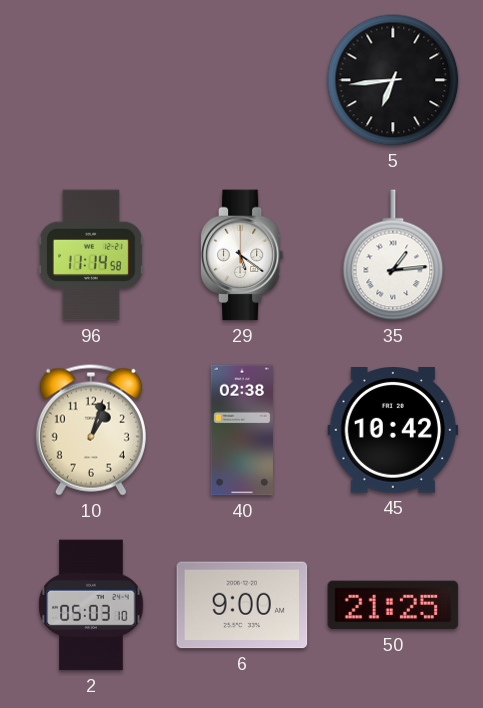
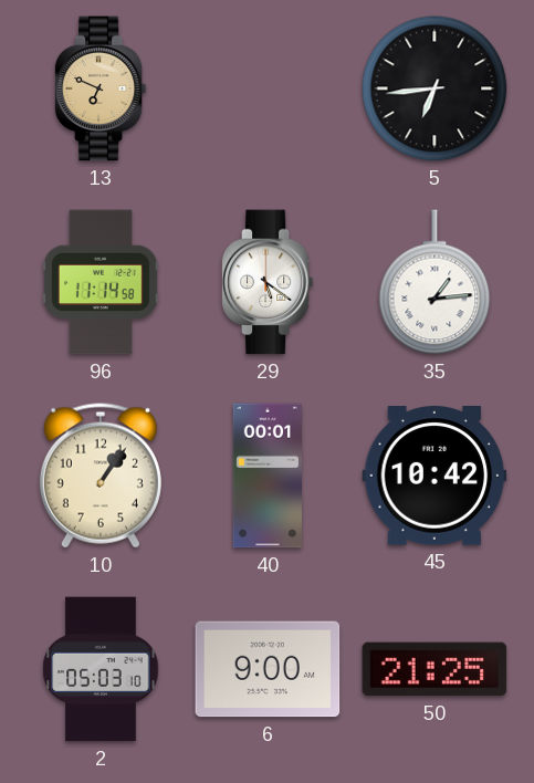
13: none -> 6:49
10: 1:03 -> 1:06
40: 02:38 -> 00:01
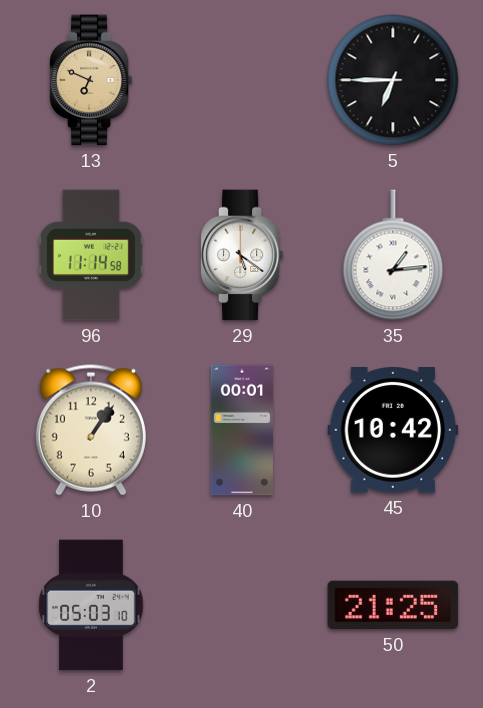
5: 6:44 -> 6:45
6: 9:00 -> none
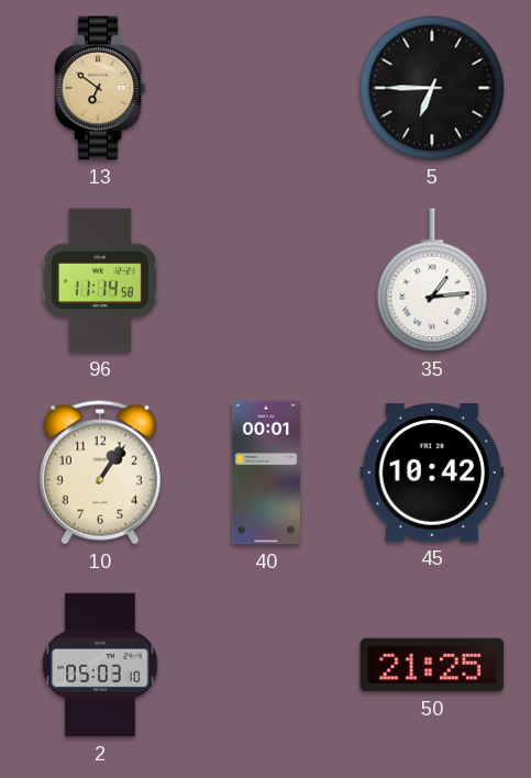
13: 6:49 -> 6:51
29: 5:21 -> none
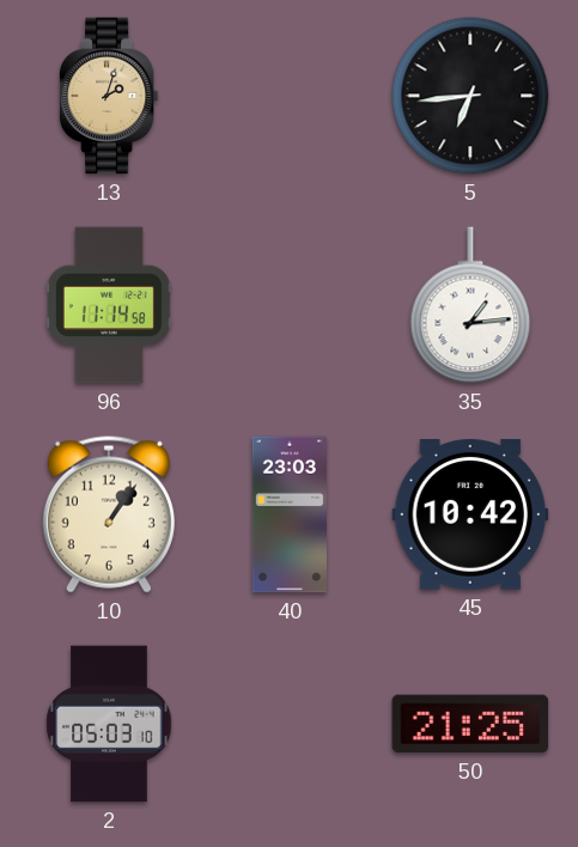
13: 6:51 -> 2:03
5: 6:45 -> 6:44
40: 00:01 -> 23:03
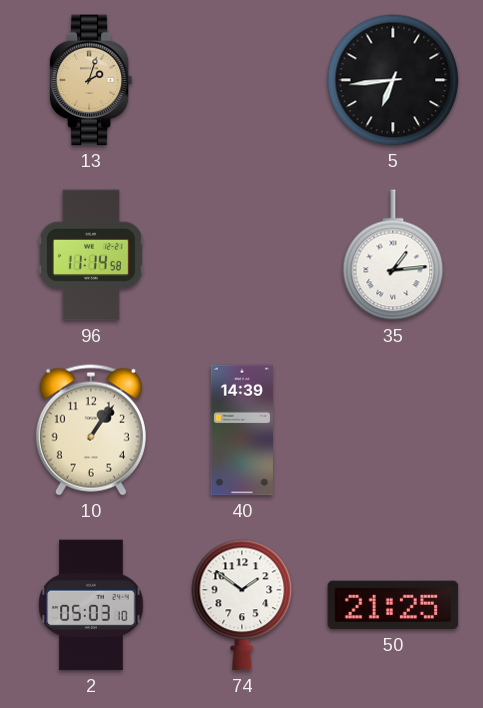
40: 23:03 -> 14:39
45: 10:42 -> none
74: none -> 1:51
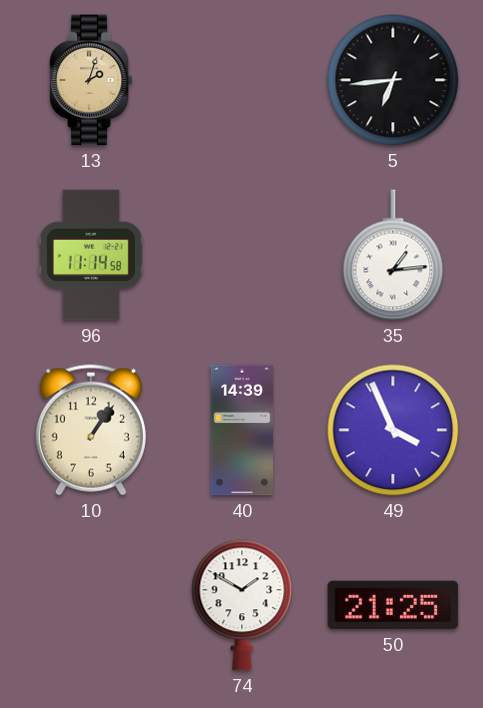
49: none -> 3:56
2: 05:03 -> none
74: 1:51 -> 1:50
